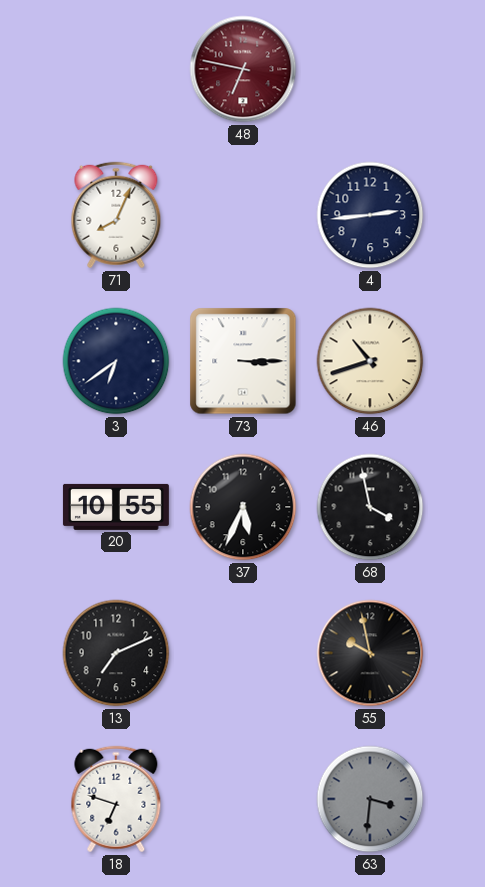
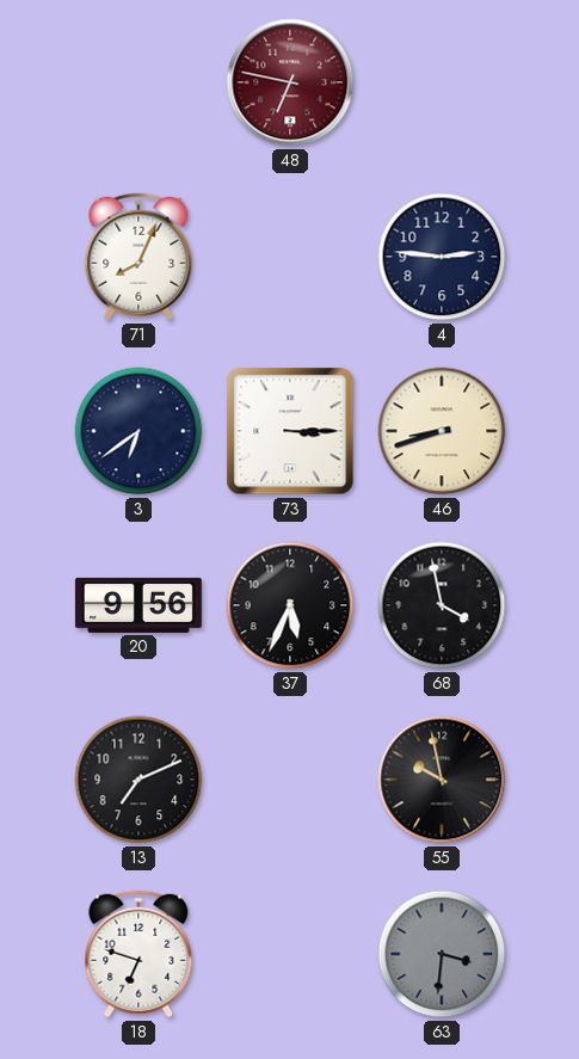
4: 2:44 -> 2:46
46: 10:42 -> 8:42
20: 10:55 -> 9:56
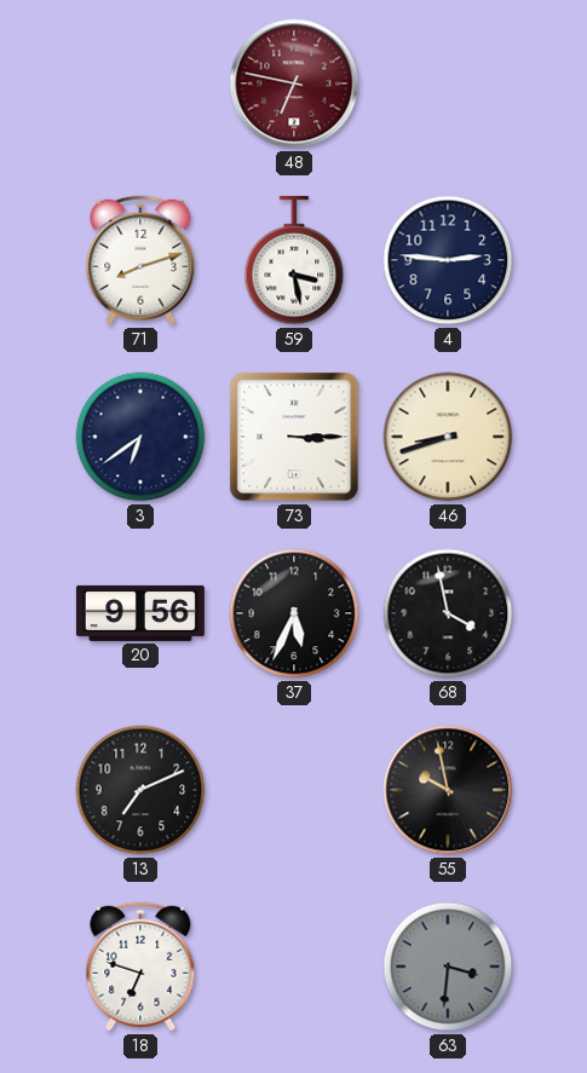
71: 8:04 -> 8:12
59: none -> 3:28
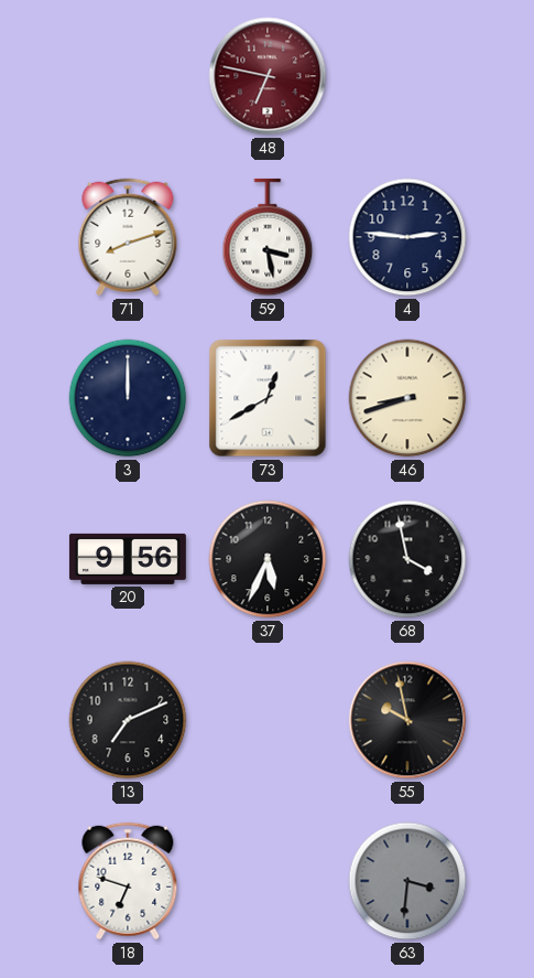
3: 6:39 -> 12:00
73: 3:15 -> 12:40
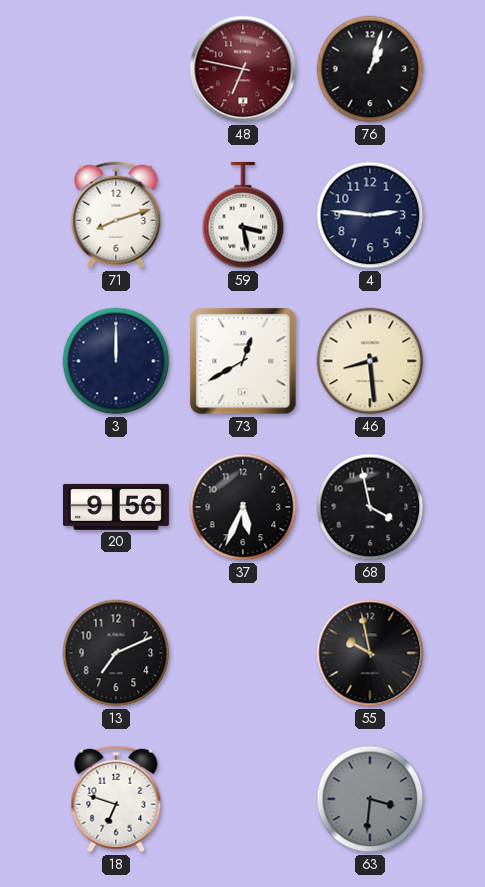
76: none -> 1:03
46: 8:42 -> 8:29
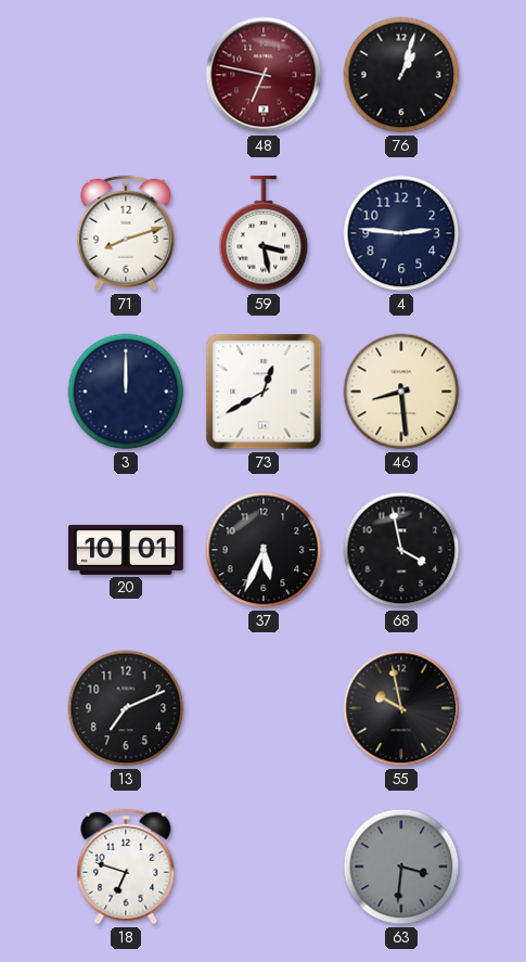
20: 9:56 -> 10:01
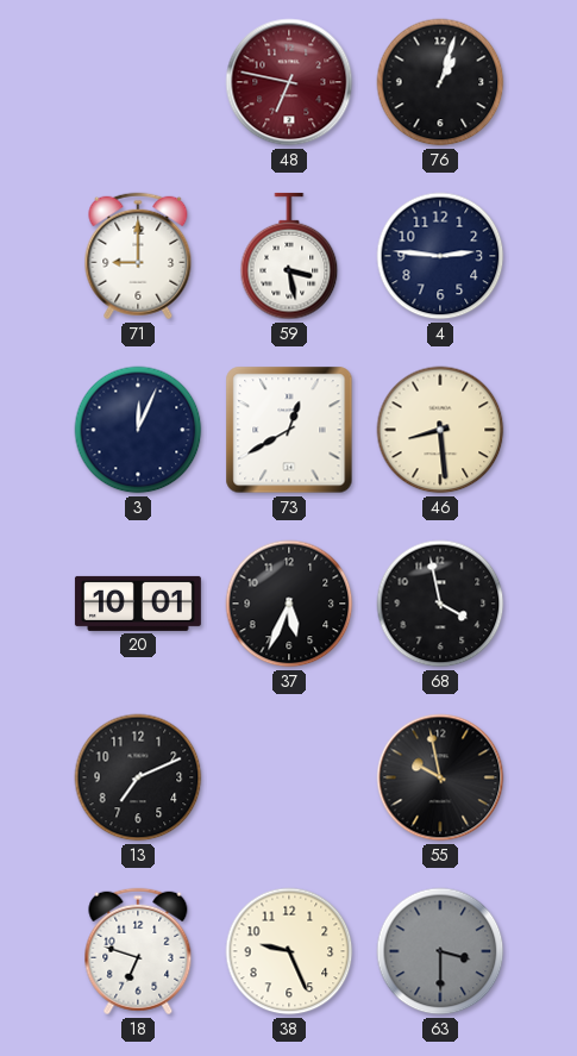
71: 8:12 -> 9:00
3: 12:00 -> 12:04
38: none -> 9:26
63: 3:31 -> 3:30
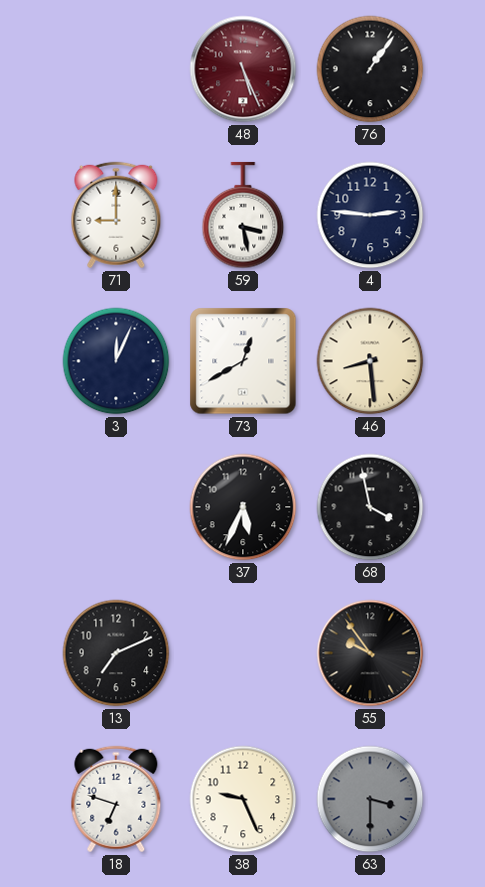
48: 6:47 -> 5:26
76: 1:03 -> 1:06
20: 10:01 -> none
55: 9:58 -> 9:54
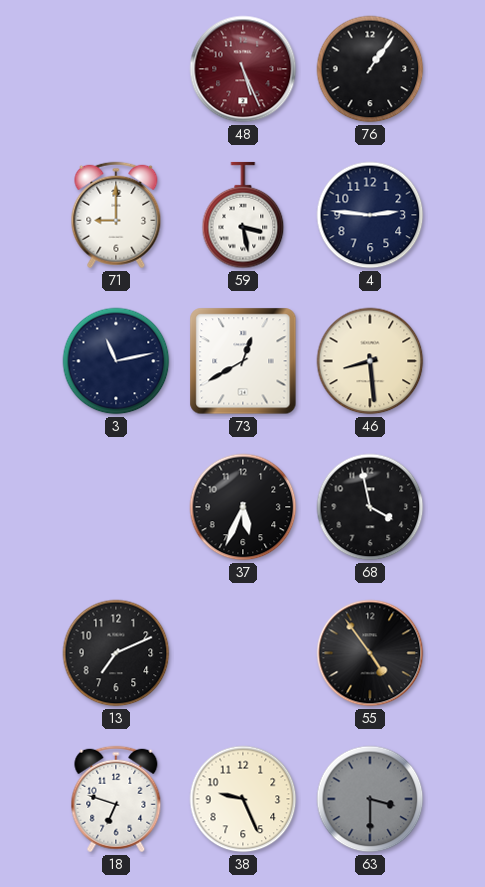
3: 12:04 -> 11:13
55: 9:54 -> 4:54
